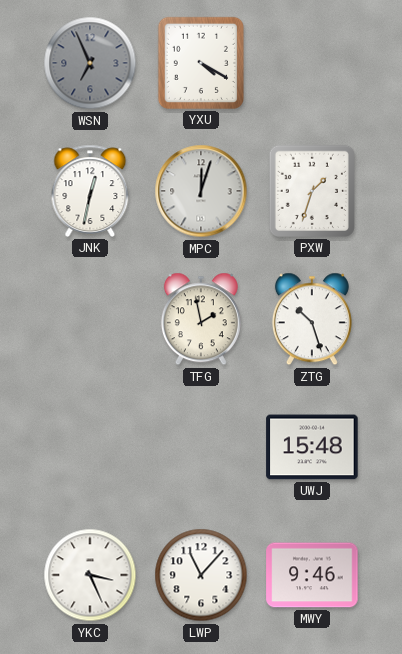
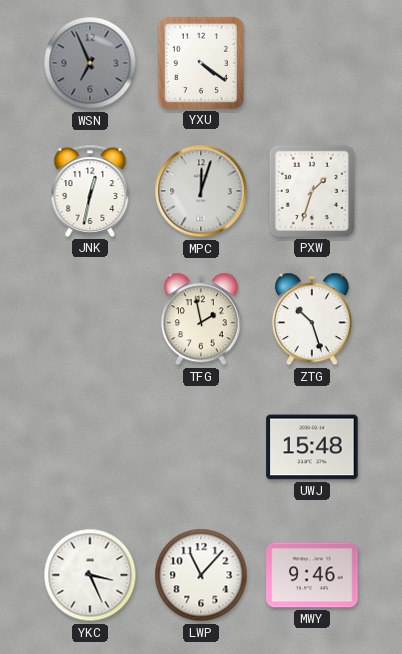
YXU: 4:20 -> 4:21
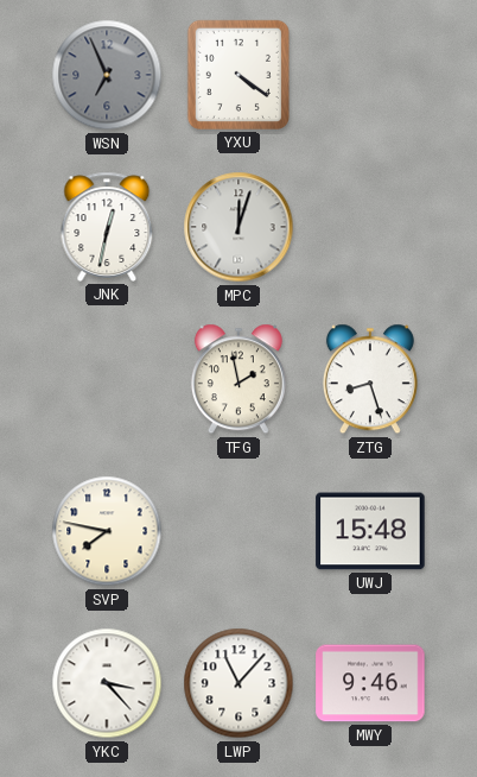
PXW: 1:33 -> none
ZTG: 10:27 -> 8:27
SVP: none -> 7:47
YKC: 3:26 -> 3:23
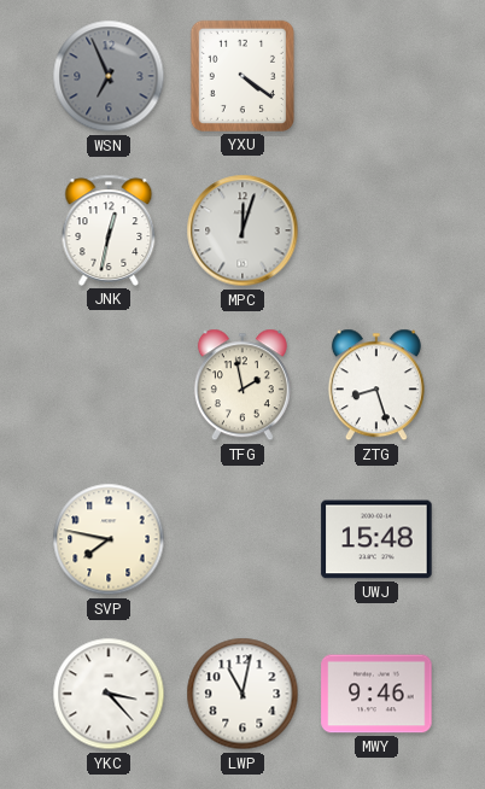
LWP: 11:07 -> 11:02
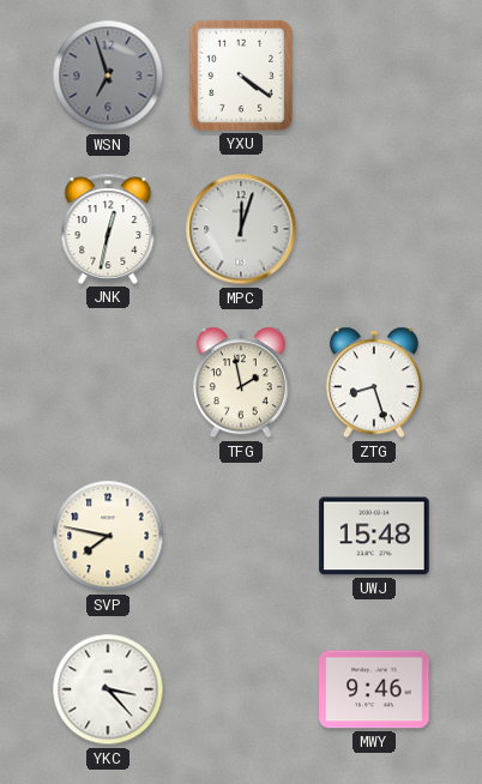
WSN: 6:56 -> 6:57
LWP: 11:02 -> none
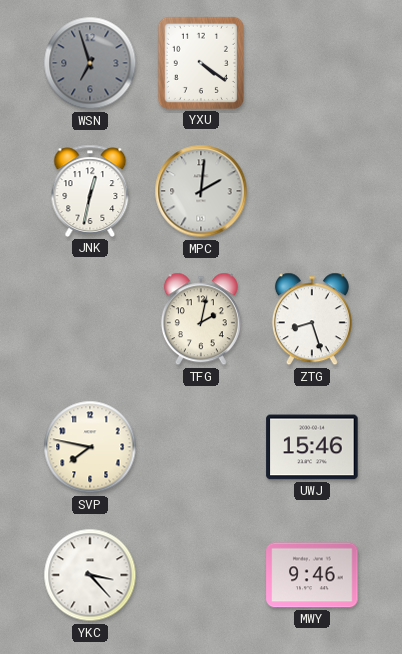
MPC: 12:03 -> 2:01
TFG: 1:58 -> 2:02
UWJ: 15:48 -> 15:46
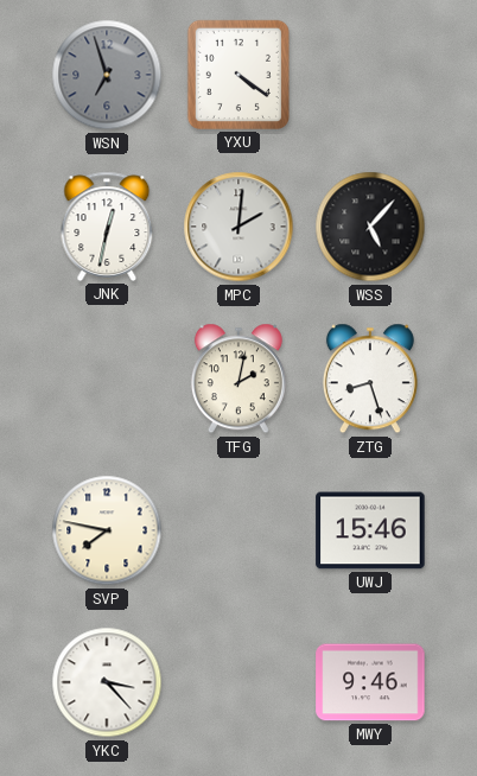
WSS: none -> 5:07
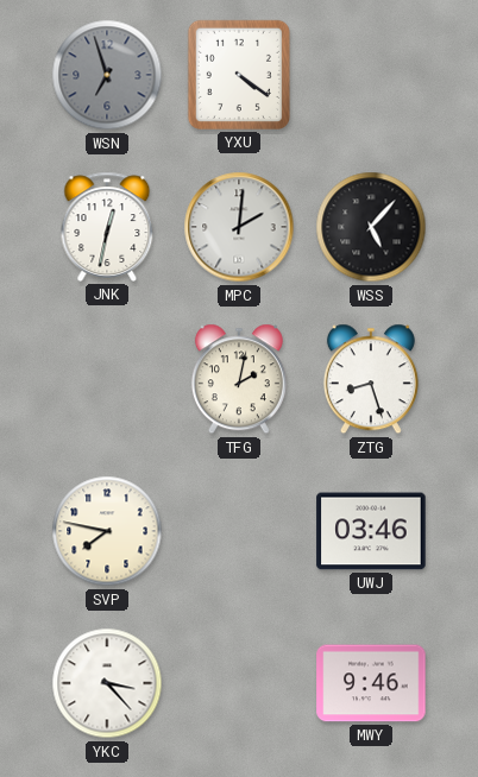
UWJ: 15:46 -> 03:46
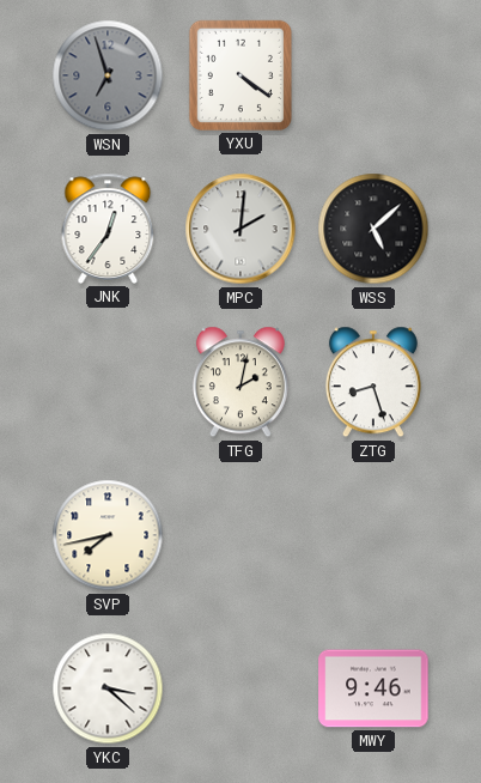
JNK: 12:32 -> 12:36
WSS: 5:07 -> 5:08
SVP: 7:47 -> 7:43
UWJ: 03:46 -> none
YKC: 3:23 -> 3:22
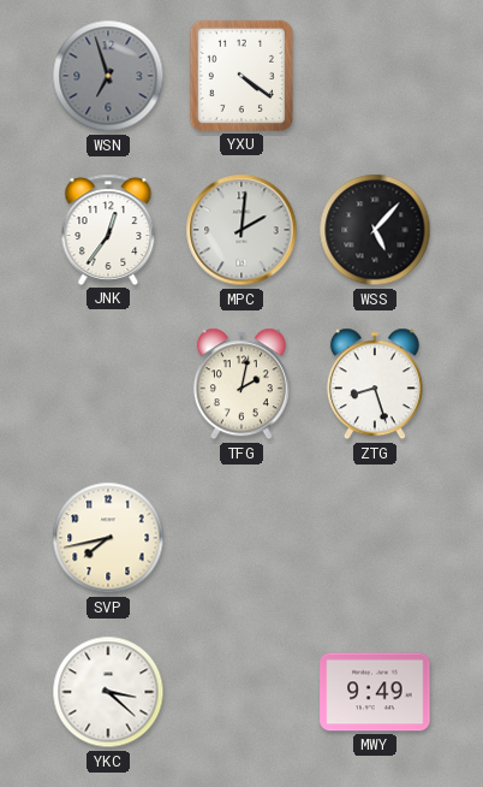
WSS: 5:08 -> 5:07
MWY: 9:46 -> 9:49
